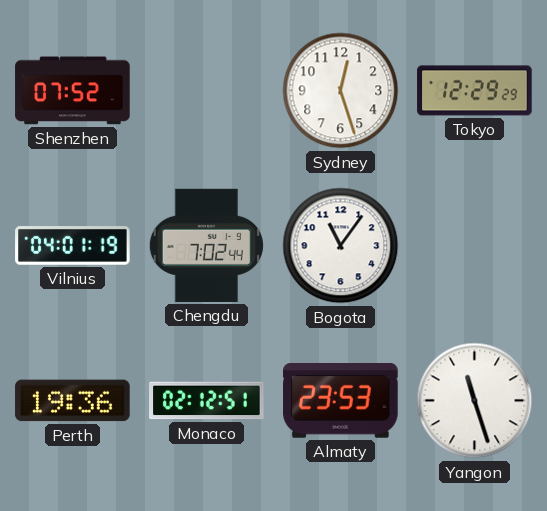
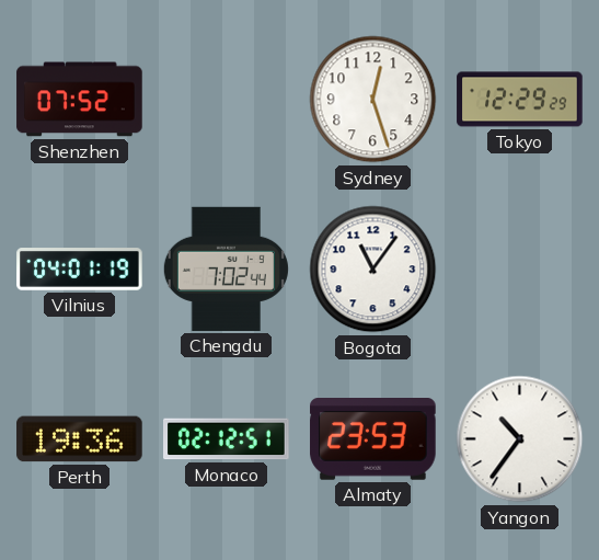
Yangon: 11:27 -> 10:36
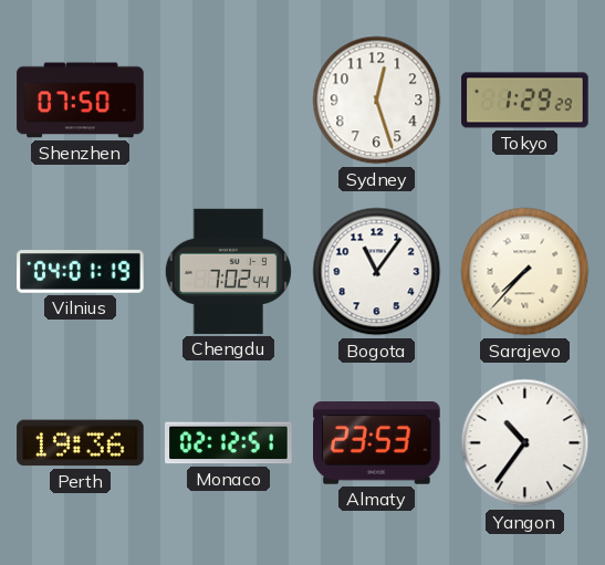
Shenzhen: 07:52 -> 07:50
Tokyo: 12:29 -> 1:29
Sarajevo: none -> 7:37
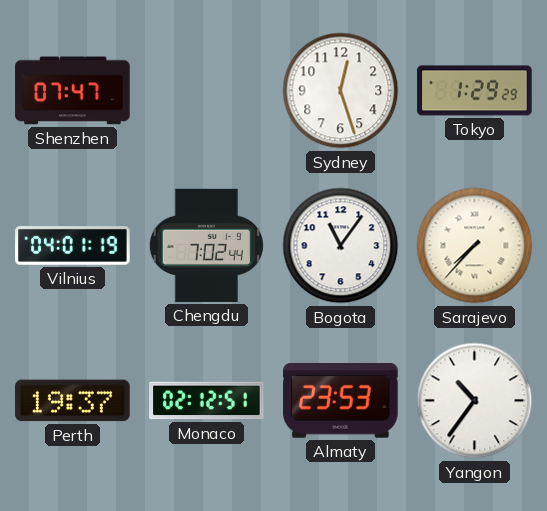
Shenzhen: 07:50 -> 07:47
Perth: 19:36 -> 19:37
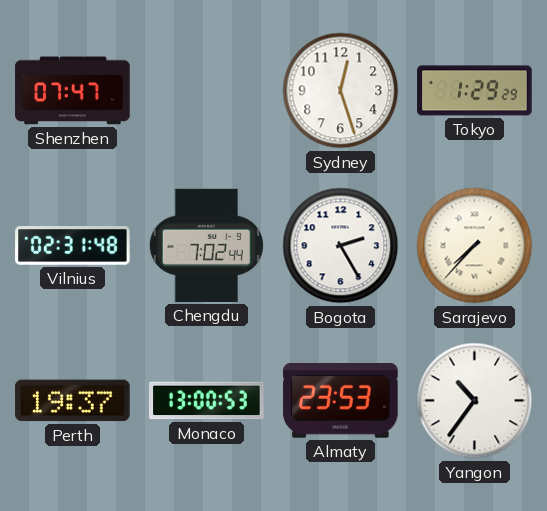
Vilnius: 04:01 -> 02:31
Bogota: 11:06 -> 2:25
Monaco: 02:12 -> 13:00
